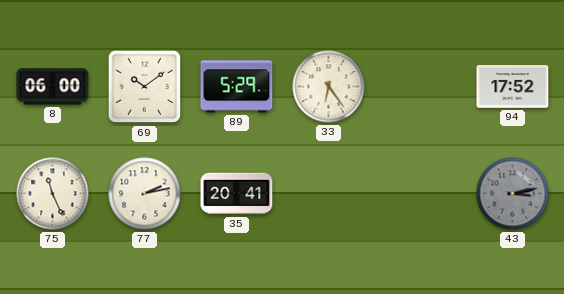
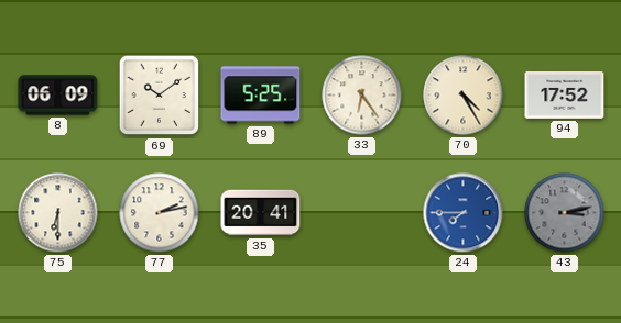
8: 06:00 -> 06:09
89: 5:29 -> 5:25
70: none -> 4:25
75: 11:26 -> 6:30
24: none -> 7:45
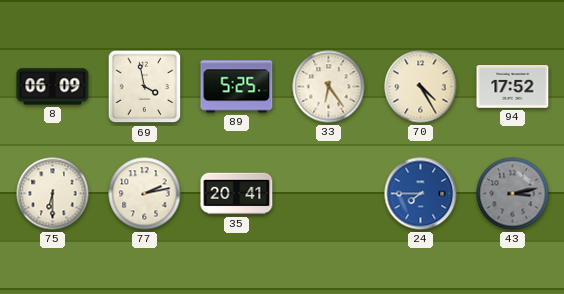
69: 10:09 -> 3:58
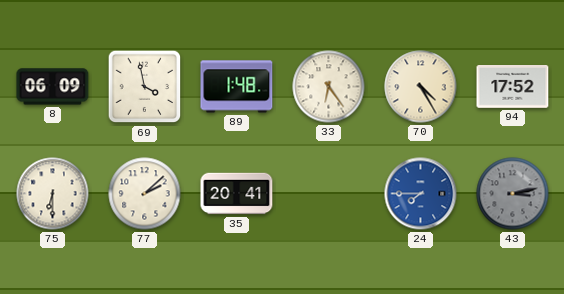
89: 5:25 -> 1:48
77: 2:13 -> 2:08
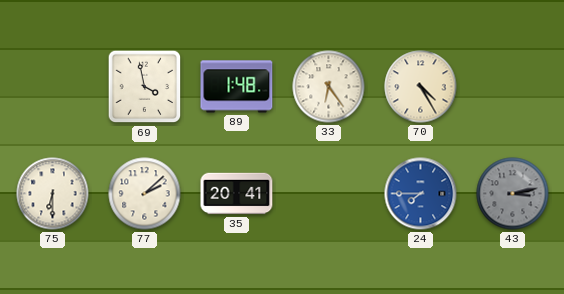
8: 06:09 -> none
94: 17:52 -> none
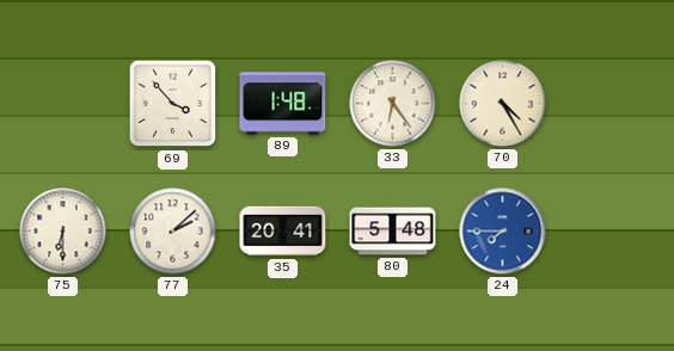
69: 3:58 -> 3:53
80: none -> 5:48
43: 3:13 -> none
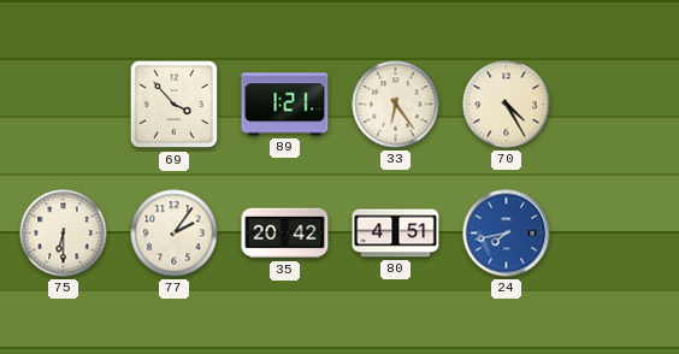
89: 1:48 -> 1:21
77: 2:08 -> 2:06
35: 20:41 -> 20:42
80: 5:48 -> 4:51
24: 7:45 -> 7:43
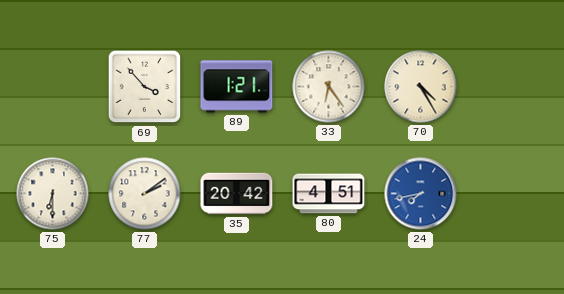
77: 2:06 -> 2:09
